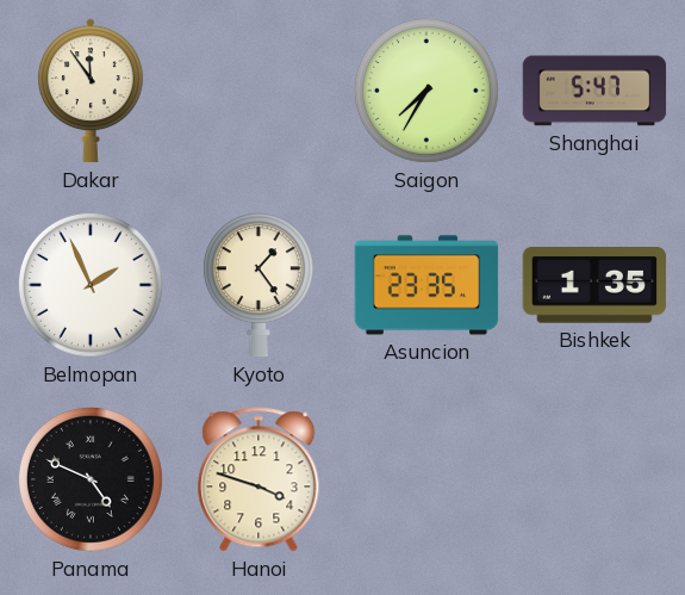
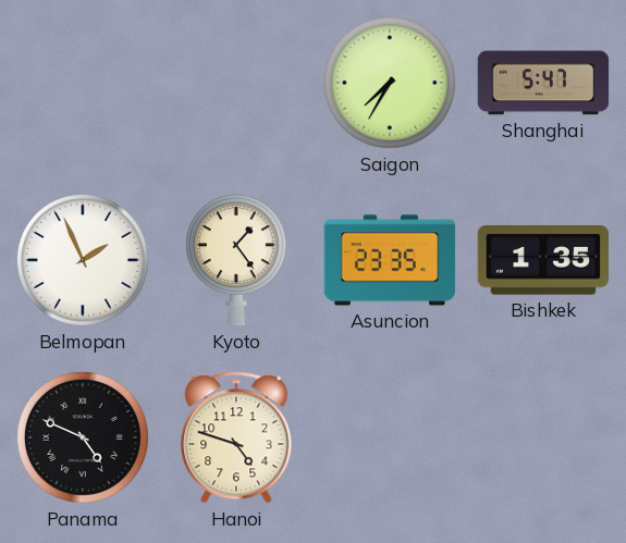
Dakar: 11:54 -> none
Hanoi: 3:48 -> 4:48
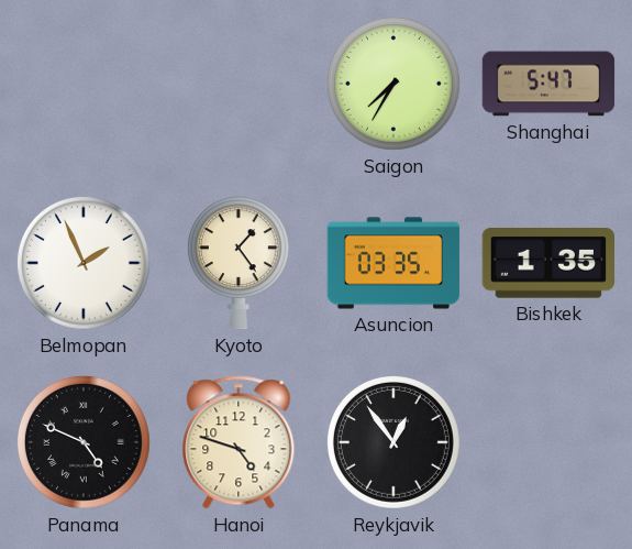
Asuncion: 23:35 -> 03:35
Reykjavik: none -> 12:54
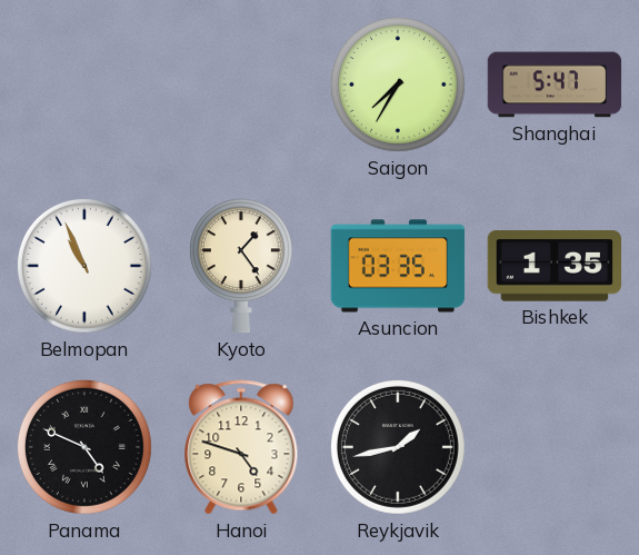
Belmopan: 1:56 -> 10:56
Reykjavik: 12:54 -> 1:43
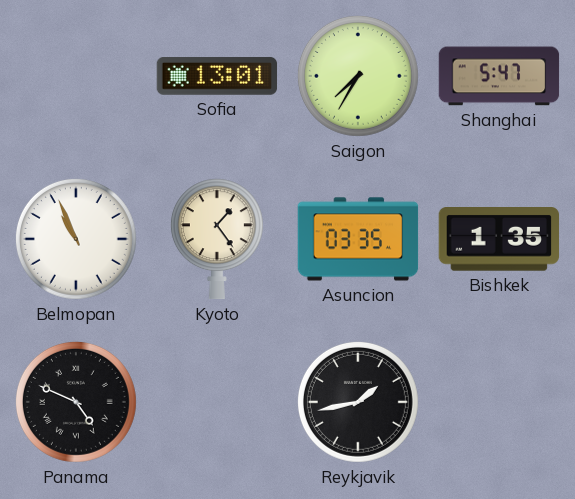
Sofia: none -> 13:01
Hanoi: 4:48 -> none
